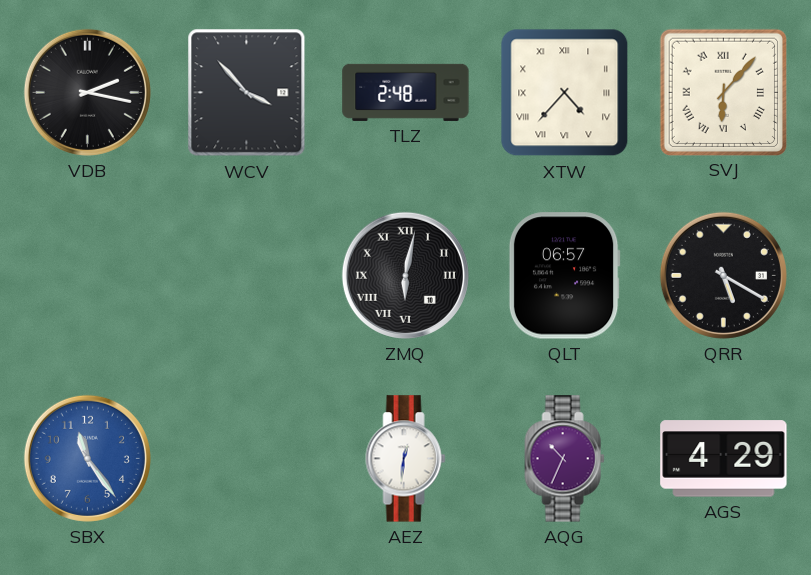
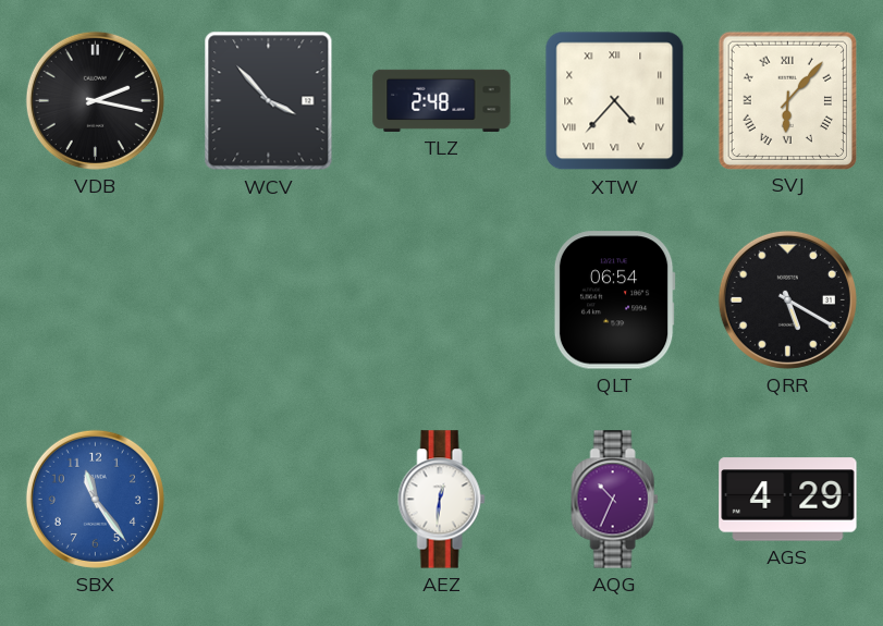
ZMQ: 6:02 -> none
QLT: 06:57 -> 06:54
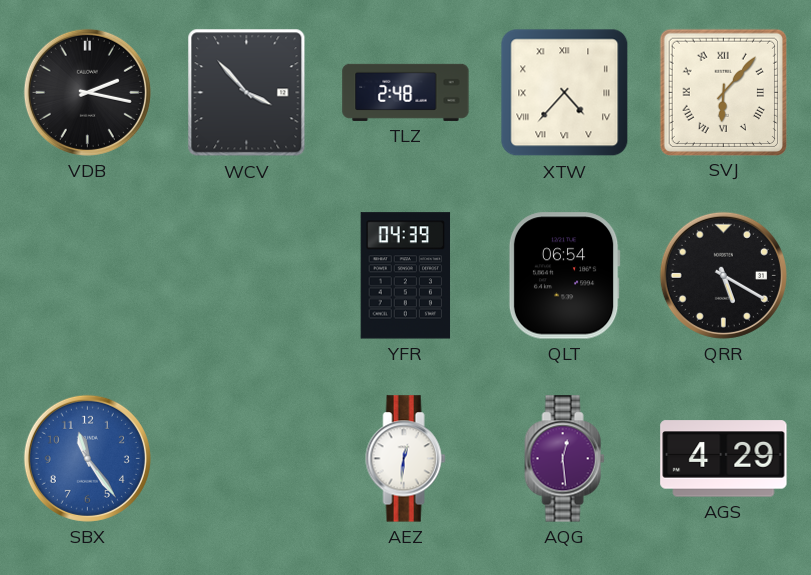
YFR: none -> 04:39
AQG: 10:34 -> 12:29
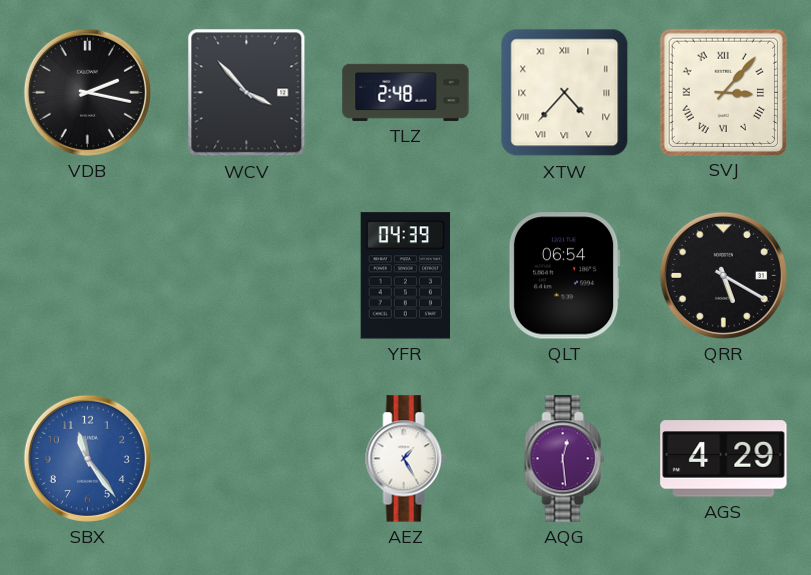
SVJ: 6:07 -> 3:07
AEZ: 12:31 -> 1:25
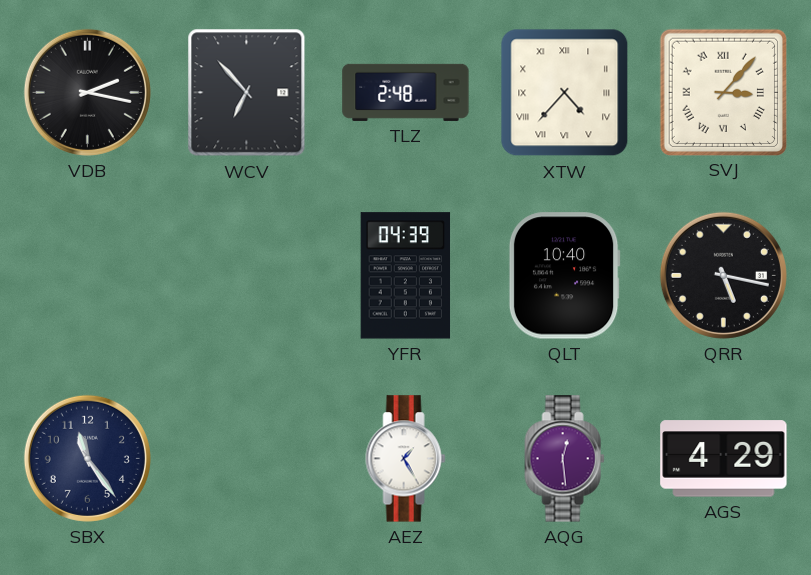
WCV: 3:53 -> 6:53
QLT: 06:54 -> 10:40
QRR: 5:20 -> 5:17
SBX dial: blue -> navy
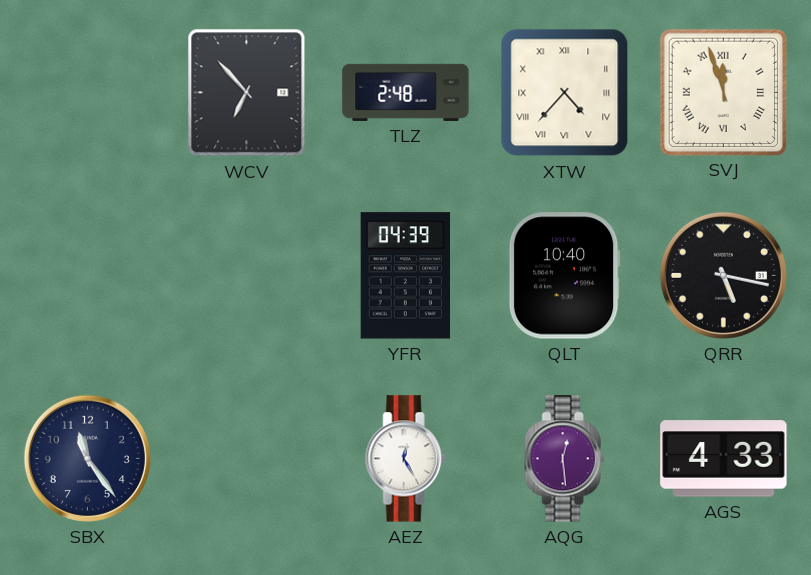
VDB: 2:17 -> none
SVJ: 3:07 -> 11:57
AEZ: 1:25 -> 12:25
AGS: 4:29 -> 4:33
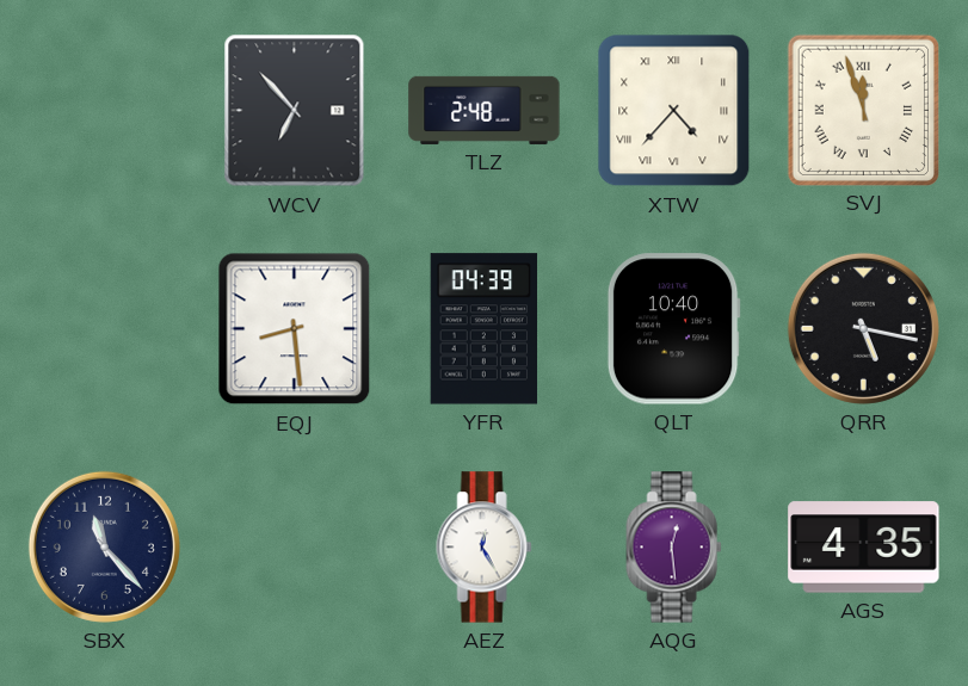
EQJ: none -> 8:29
SBX: 11:24 -> 11:23
AGS: 4:33 -> 4:35
